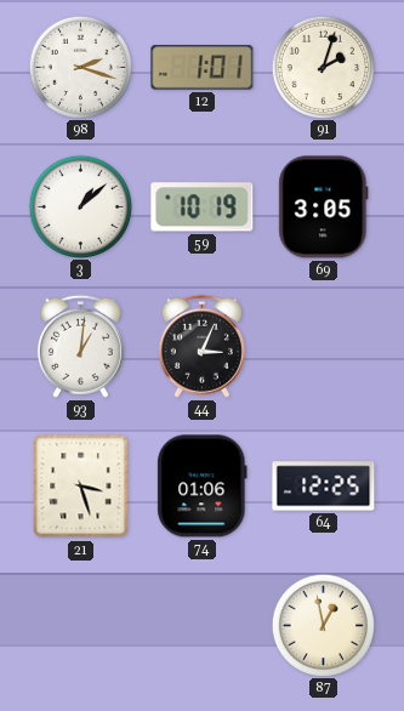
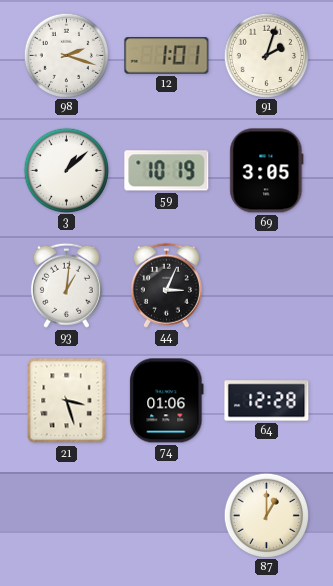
64: 12:25 -> 12:28
87: 12:58 -> 1:00
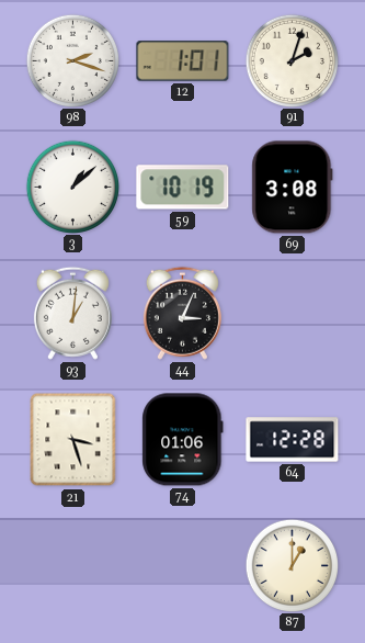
69: 3:05 -> 3:08
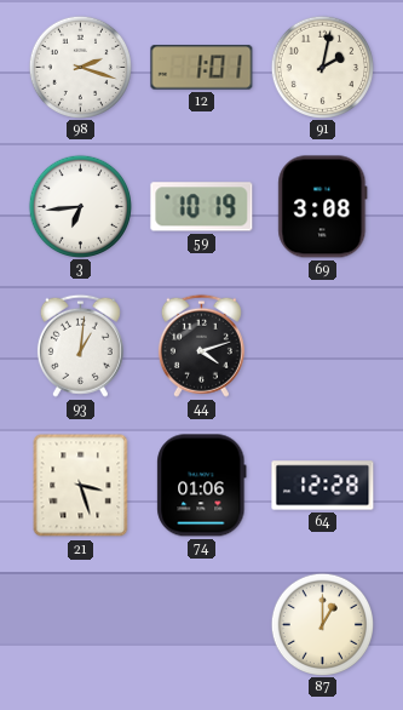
91: 2:03 -> 2:02
3: 1:08 -> 6:44
44: 3:04 -> 4:12
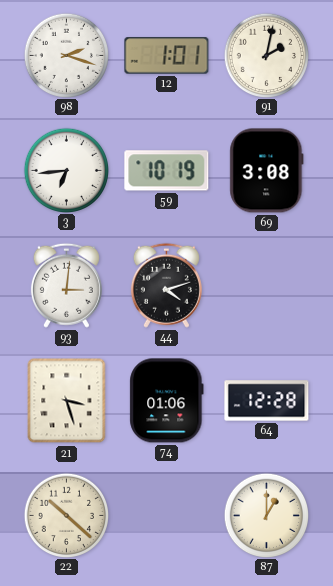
93: 1:01 -> 3:01
22: none -> 10:22
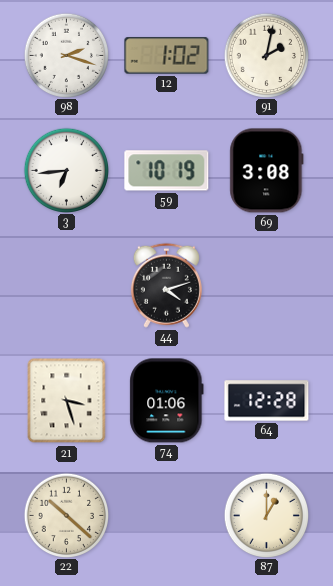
12: 1:01 -> 1:02
93: 3:01 -> none
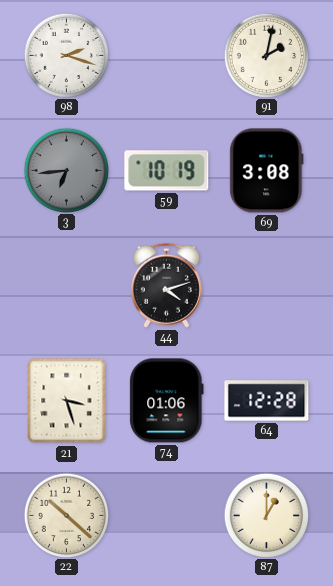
12: 1:02 -> none
3 dial: white -> grey
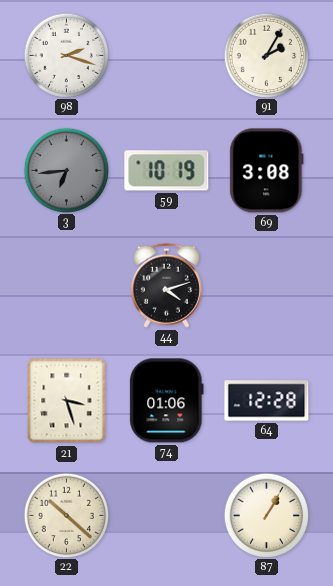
91: 2:02 -> 2:05
87: 1:00 -> 1:05
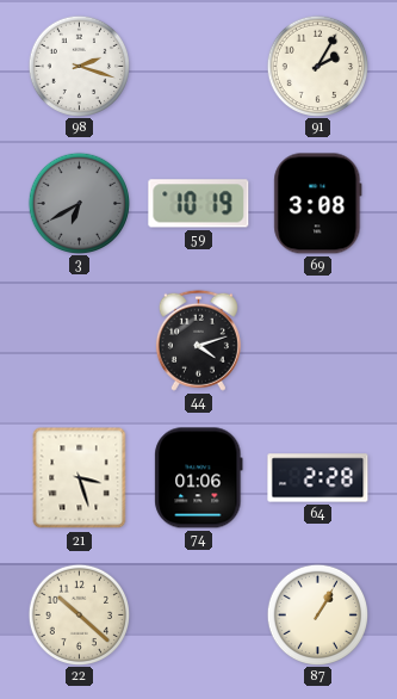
3: 6:44 -> 6:40
64: 12:28 -> 2:28
